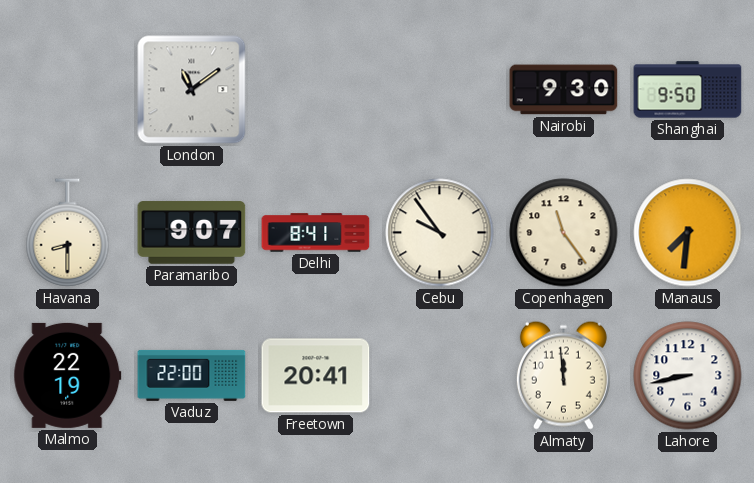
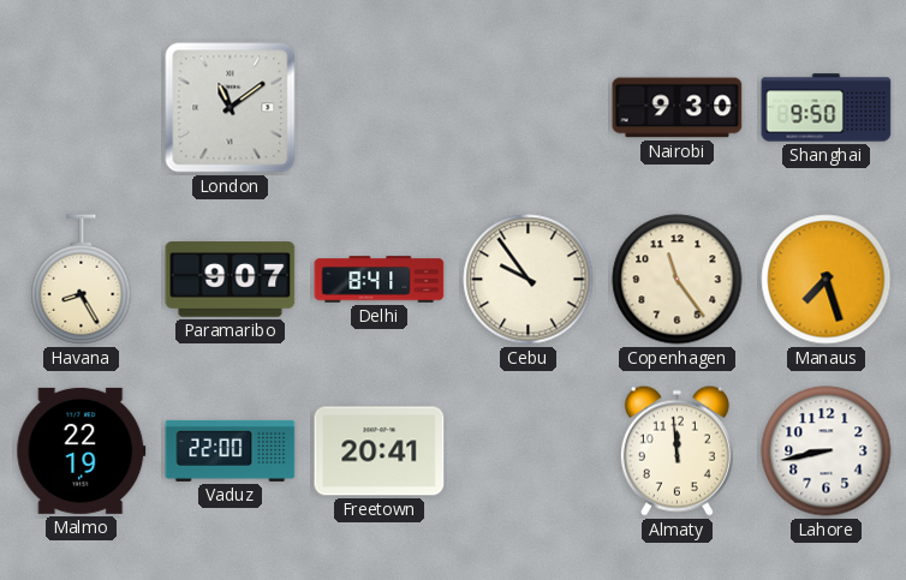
Havana: 8:30 -> 8:25
Manaus: 7:31 -> 7:27
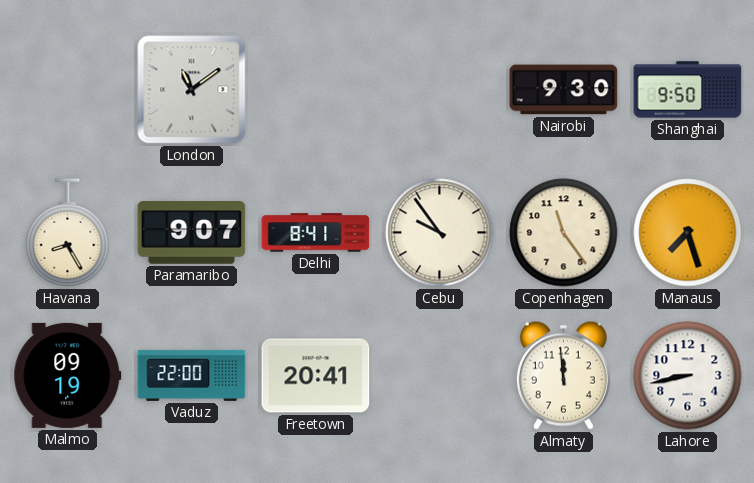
Malmo: 22:19 -> 09:19
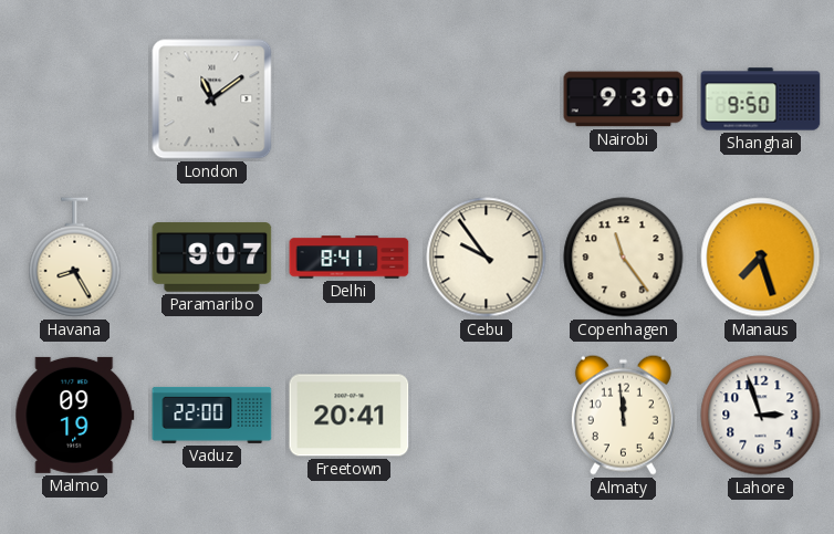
Lahore: 8:43 -> 2:57
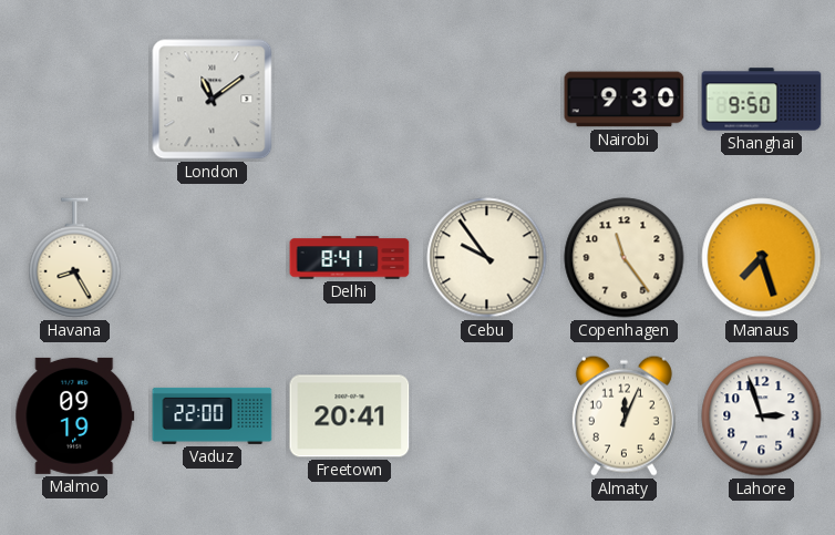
Paramaribo: 9:07 -> none
Almaty: 11:59 -> 12:04
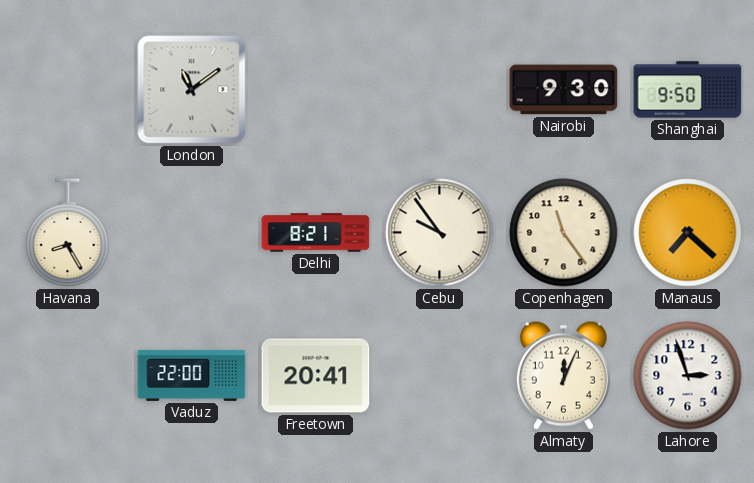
Delhi: 8:41 -> 8:21
Manaus: 7:27 -> 7:22
Malmo: 09:19 -> none
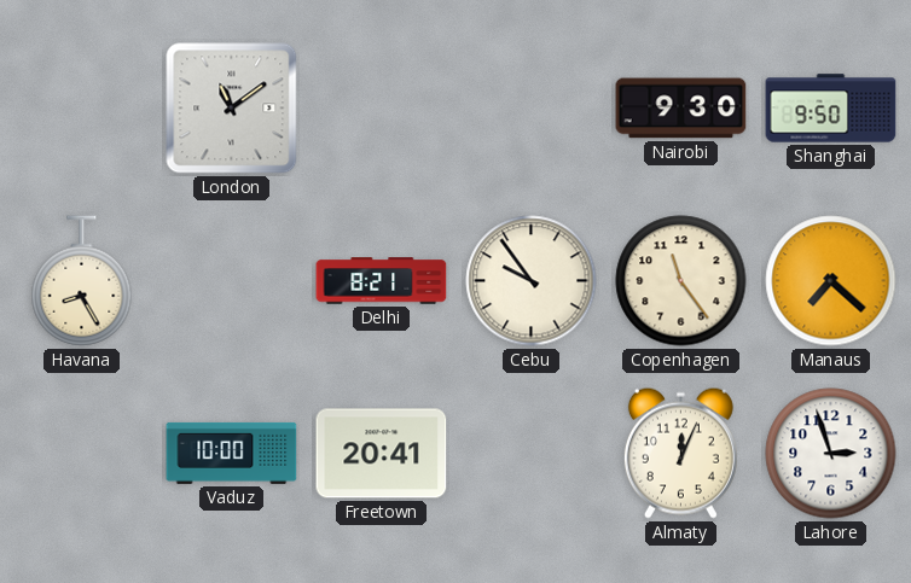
Vaduz: 22:00 -> 10:00
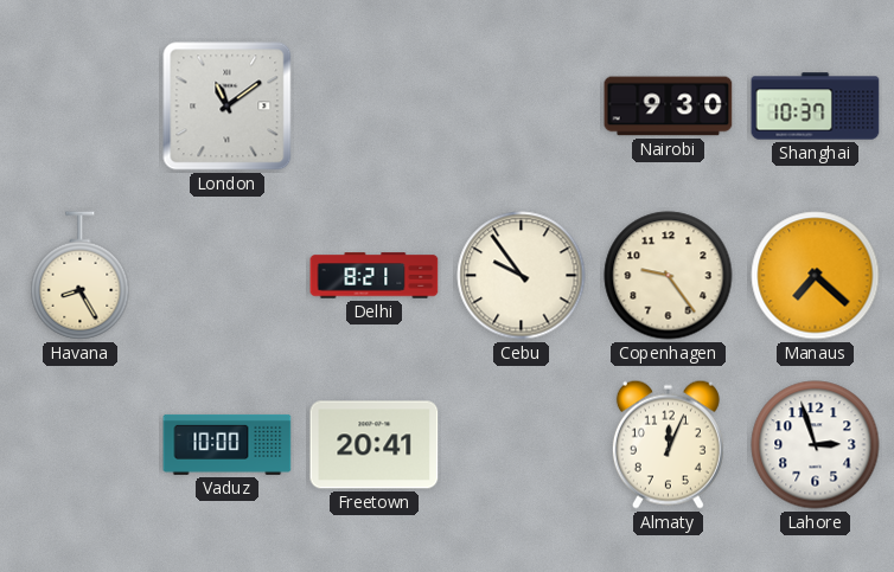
Shanghai: 9:50 -> 10:37
Copenhagen: 11:24 -> 9:24
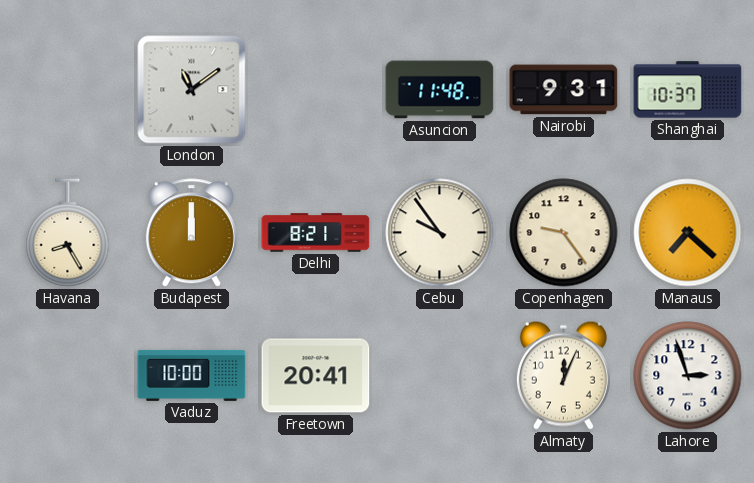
Asuncion: none -> 11:48
Nairobi: 9:30 -> 9:31
Budapest: none -> 12:00
